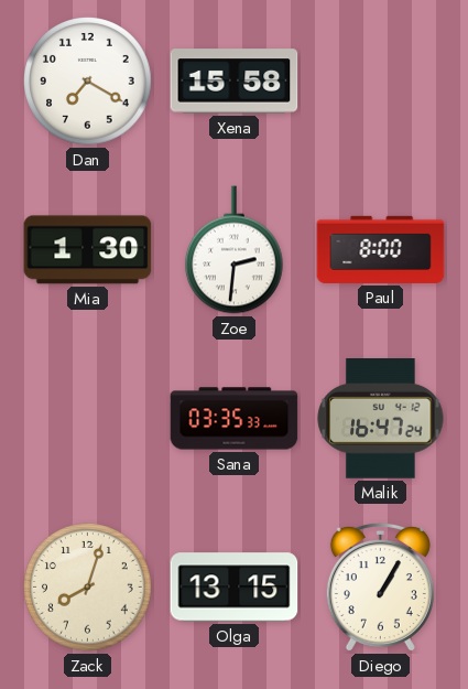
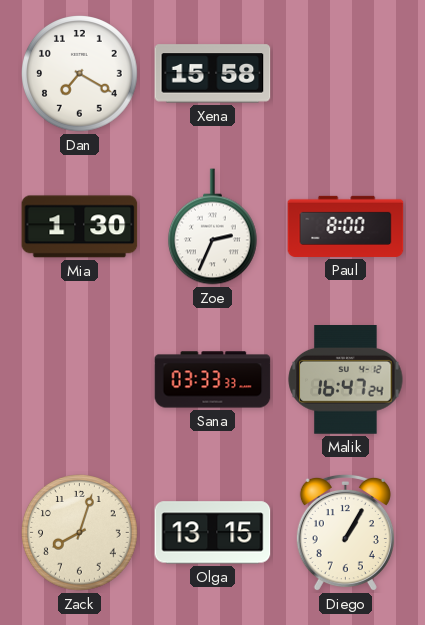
Zoe: 2:31 -> 2:34
Sana: 03:35 -> 03:33
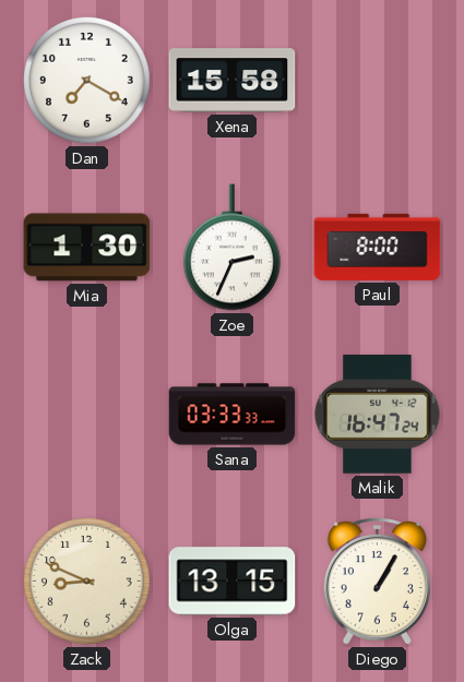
Zack: 8:03 -> 8:49
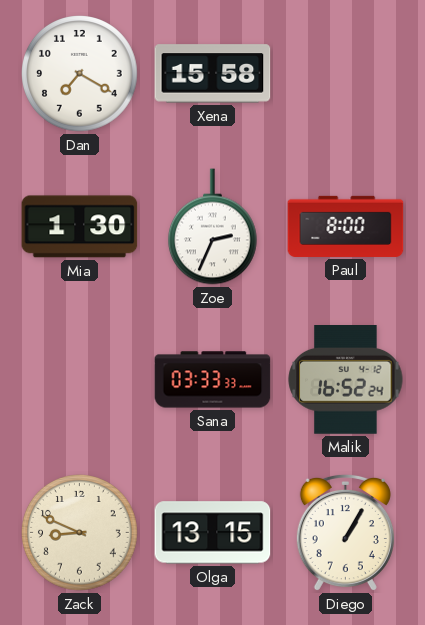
Malik: 16:47 -> 16:52
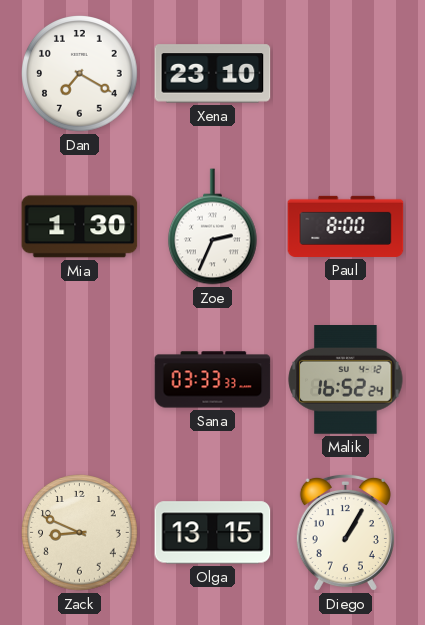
Xena: 15:58 -> 23:10
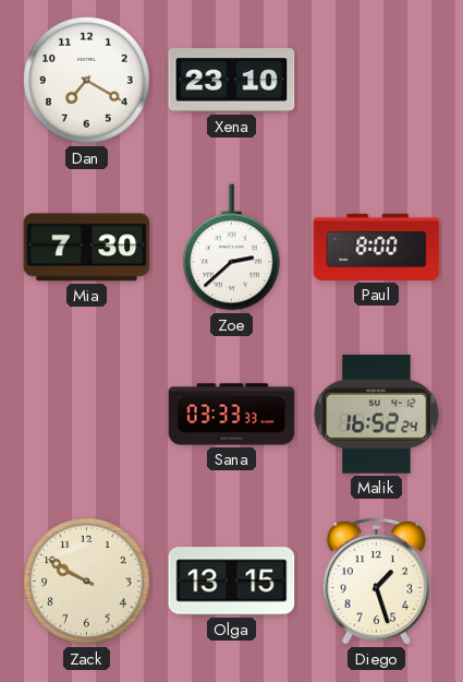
Mia: 1:30 -> 7:30
Zoe: 2:34 -> 2:38
Zack: 8:49 -> 9:50
Diego: 1:05 -> 1:27
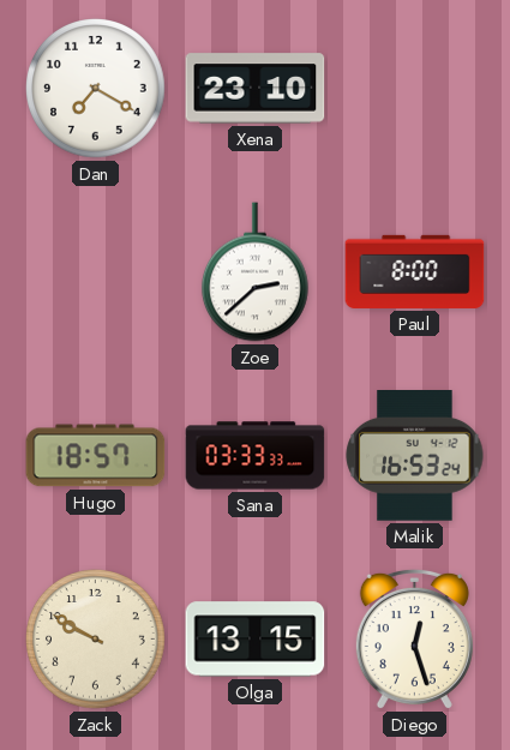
Mia: 7:30 -> none
Hugo: none -> 18:57
Malik: 16:52 -> 16:53
Diego: 1:27 -> 12:27
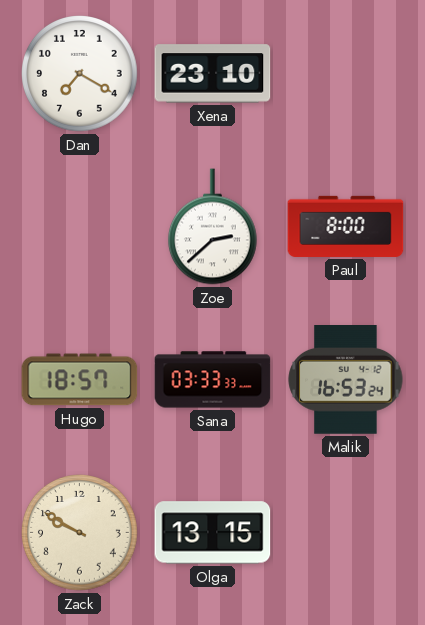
Diego: 12:27 -> none
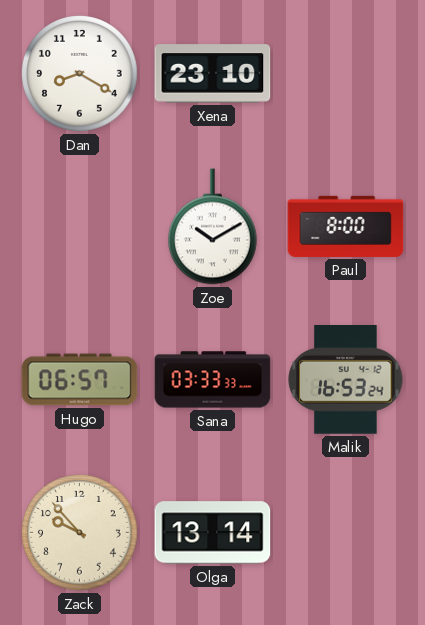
Dan: 7:20 -> 8:20
Zoe: 2:38 -> 10:10
Hugo: 18:57 -> 06:57
Zack: 9:50 -> 9:53
Olga: 13:15 -> 13:14
